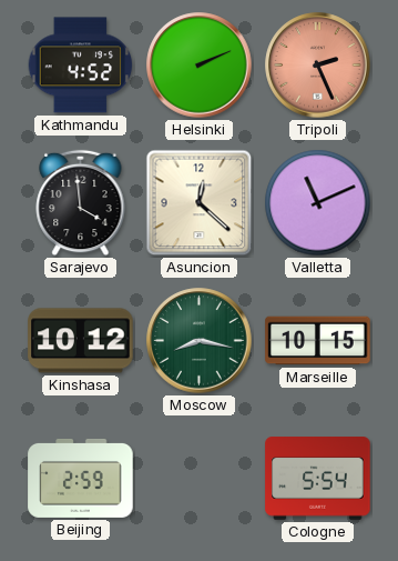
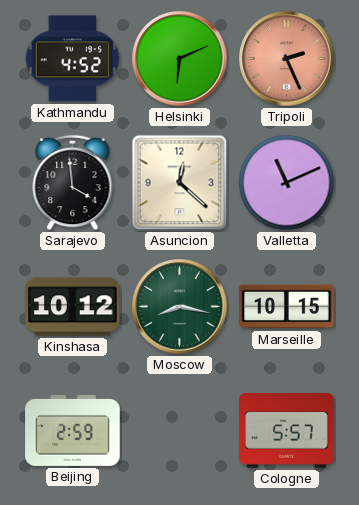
Helsinki: 2:11 -> 6:11
Cologne: 5:54 -> 5:57
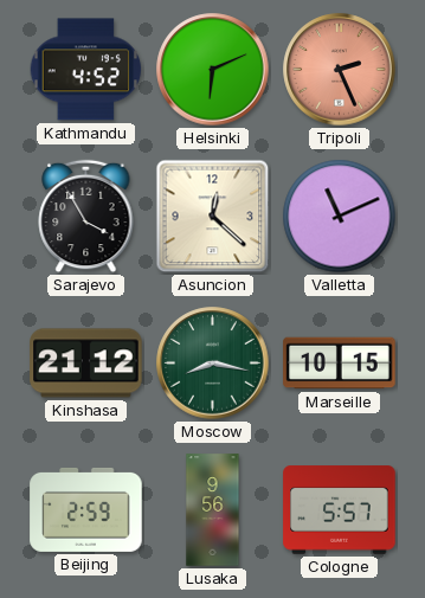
Sarajevo: 3:59 -> 3:55
Kinshasa: 10:12 -> 21:12
Lusaka: none -> 9:56
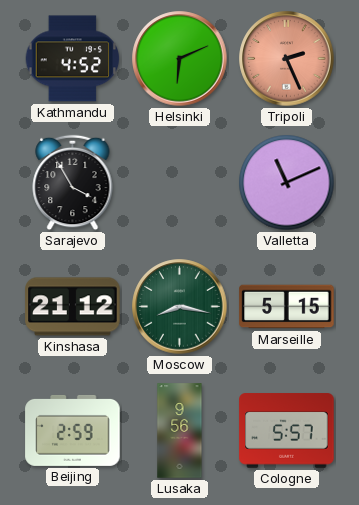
Asuncion: 12:22 -> none
Marseille: 10:15 -> 5:15
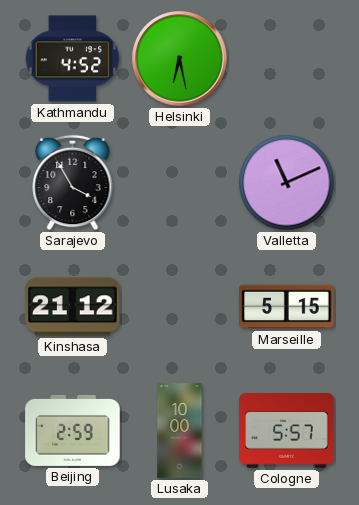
Helsinki: 6:11 -> 6:28
Tripoli: 2:26 -> none
Moscow: 8:17 -> none
Lusaka: 9:56 -> 10:00
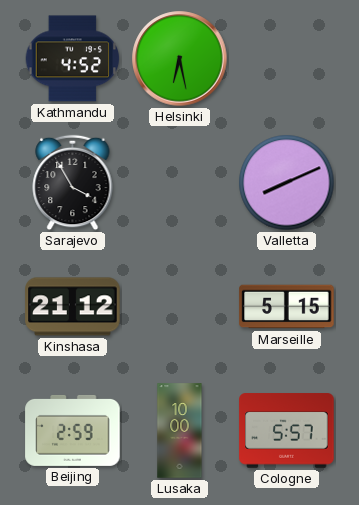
Valletta: 11:11 -> 8:11
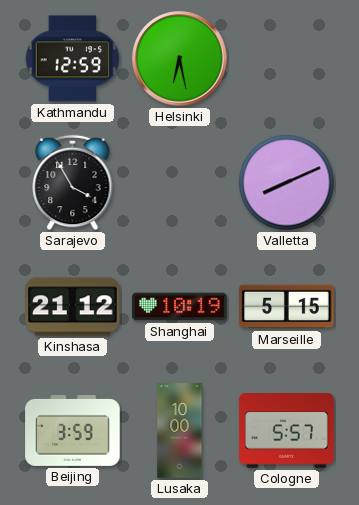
Kathmandu: 4:52 -> 12:59
Shanghai: none -> 10:19
Beijing: 2:59 -> 3:59
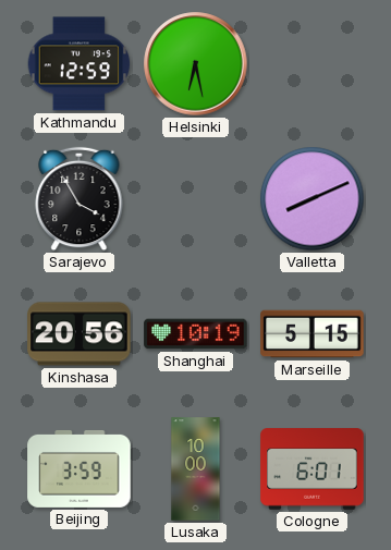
Kinshasa: 21:12 -> 20:56
Cologne: 5:57 -> 6:01
